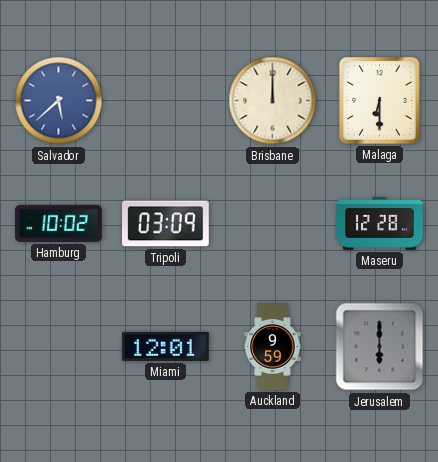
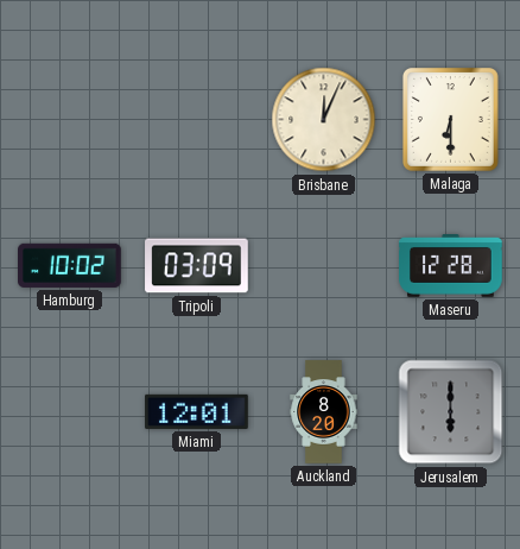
Salvador: 5:38 -> none
Brisbane: 12:00 -> 12:04
Auckland: 9:59 -> 8:20
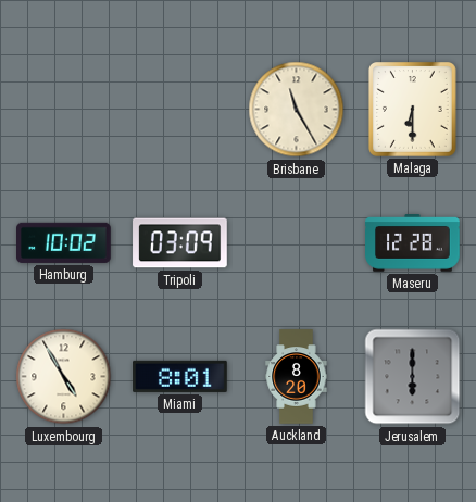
Brisbane: 12:04 -> 11:25
Luxembourg: none -> 4:55
Miami: 12:01 -> 8:01
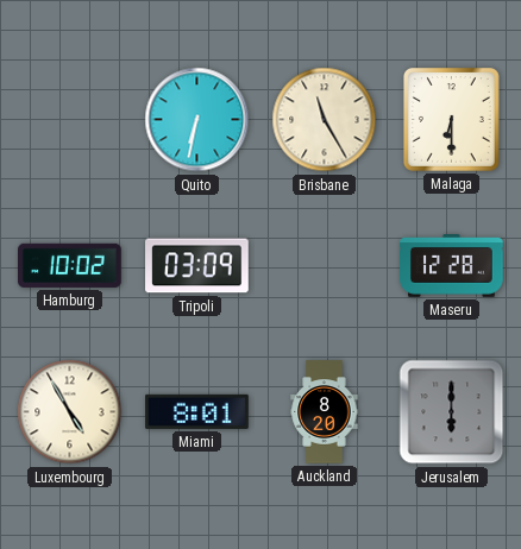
Quito: none -> 6:32
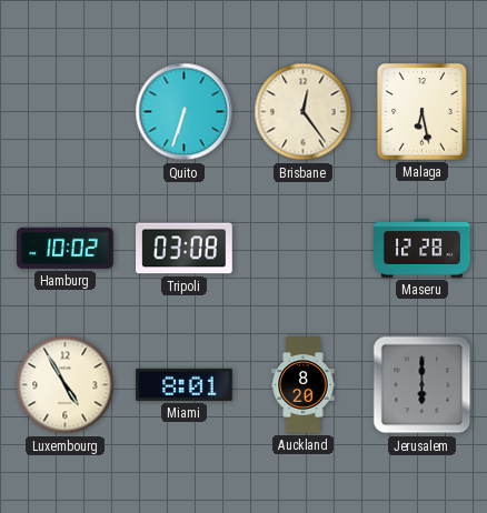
Quito: 6:32 -> 6:33
Brisbane: 11:25 -> 12:24
Malaga: 6:30 -> 6:28
Tripoli: 03:09 -> 03:08
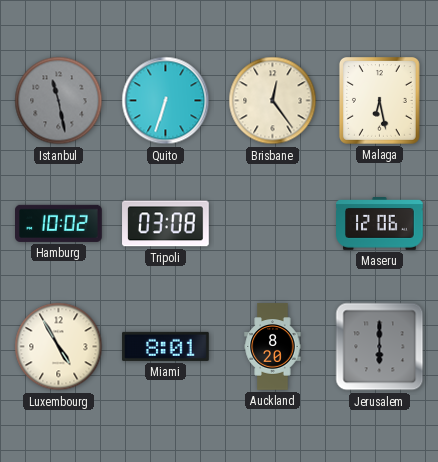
Istanbul: none -> 11:28
Maseru: 12:28 -> 12:06
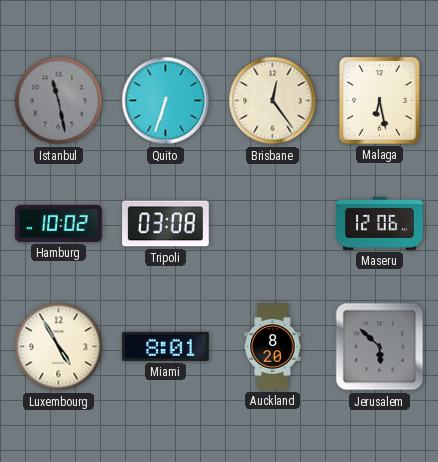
Jerusalem: 6:00 -> 5:52
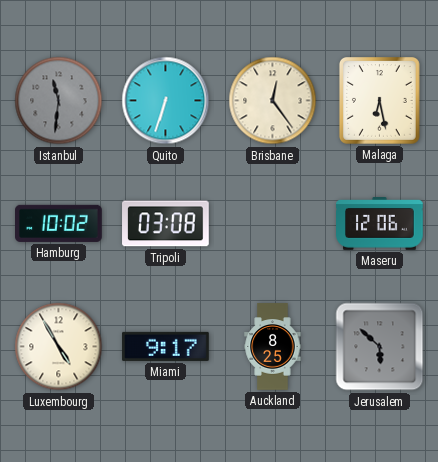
Istanbul: 11:28 -> 11:31
Miami: 8:01 -> 9:17
Auckland: 8:20 -> 8:25
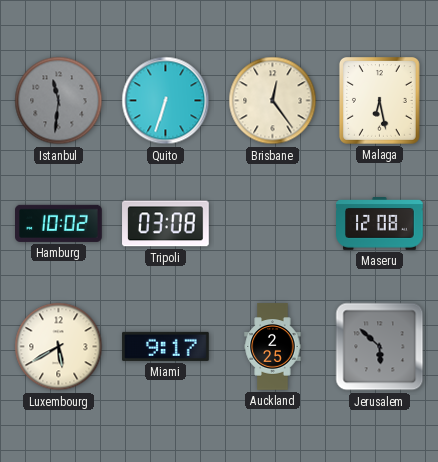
Maseru: 12:06 -> 12:08
Luxembourg: 4:55 -> 5:40
Auckland: 8:25 -> 2:25
